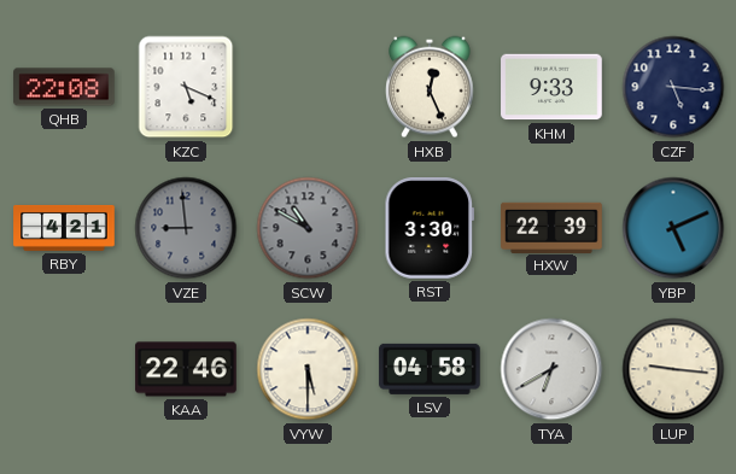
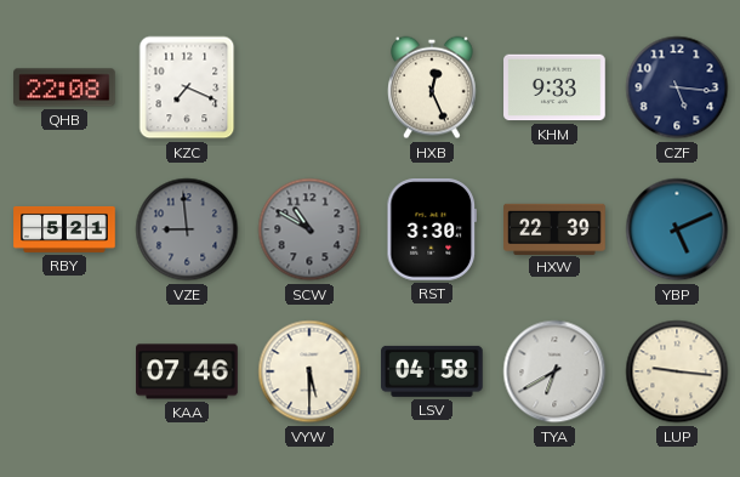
KZC: 5:19 -> 7:19
RBY: 4:21 -> 5:21
KAA: 22:46 -> 07:46
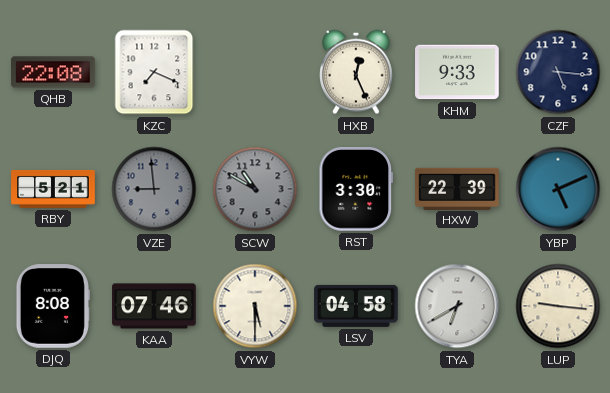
DJQ: none -> 8:08
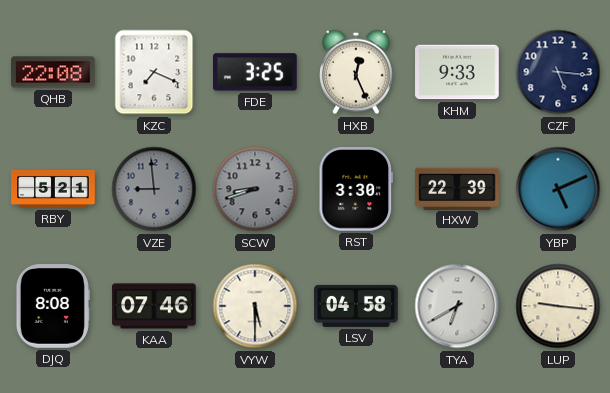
FDE: none -> 3:25
SCW: 10:50 -> 8:42
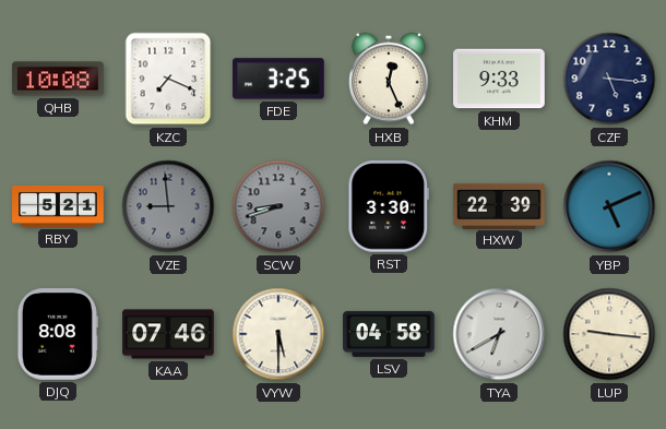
QHB: 22:08 -> 10:08
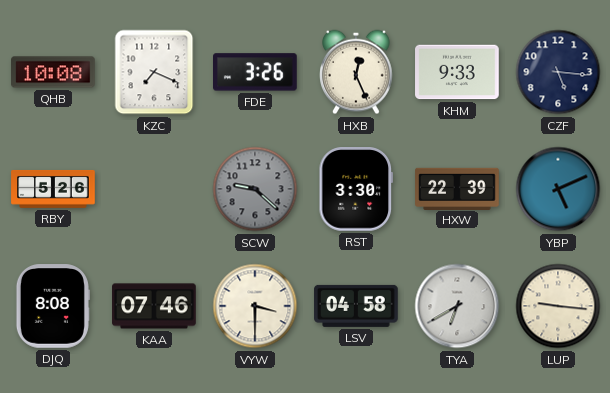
FDE: 3:25 -> 3:26
RBY: 5:21 -> 5:26
VZE: 8:59 -> none
SCW: 8:42 -> 9:22
VYW: 5:30 -> 3:30
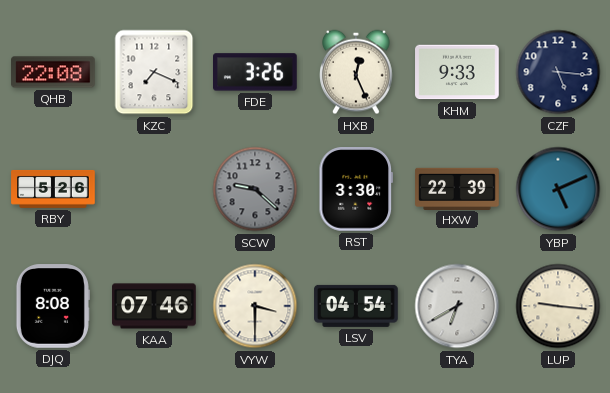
QHB: 10:08 -> 22:08
LSV: 04:58 -> 04:54
